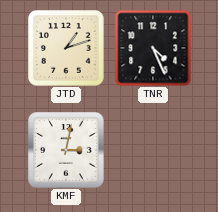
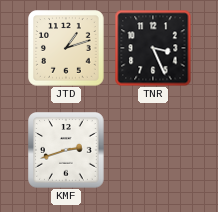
TNR: 4:26 -> 3:26
KMF: 3:02 -> 2:42
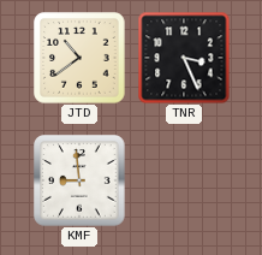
JTD: 1:12 -> 10:39
KMF: 2:42 -> 8:59
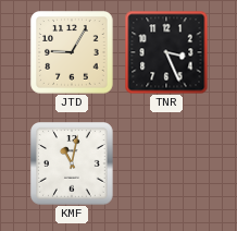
JTD: 10:39 -> 9:05
KMF: 8:59 -> 11:02
